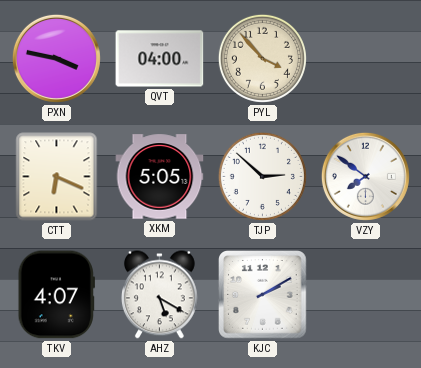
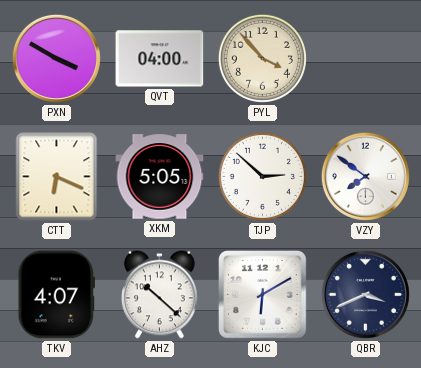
PXN: 3:47 -> 3:50
AHZ: 5:20 -> 10:22
KJC: 2:10 -> 6:10
QBR: none -> 3:41
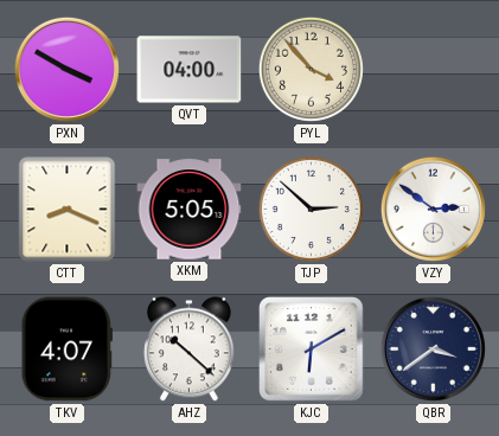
CTT: 6:19 -> 8:19
VZY: 7:51 -> 2:51
QBR: 3:41 -> 3:39
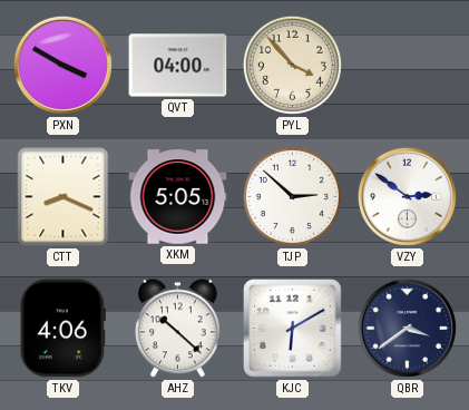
TKV: 4:07 -> 4:06
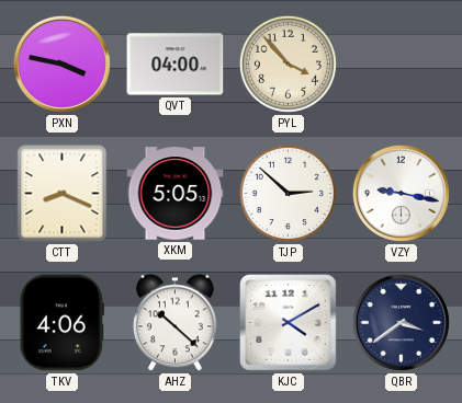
PXN: 3:50 -> 3:47
VZY: 2:51 -> 9:17
KJC: 6:10 -> 4:10
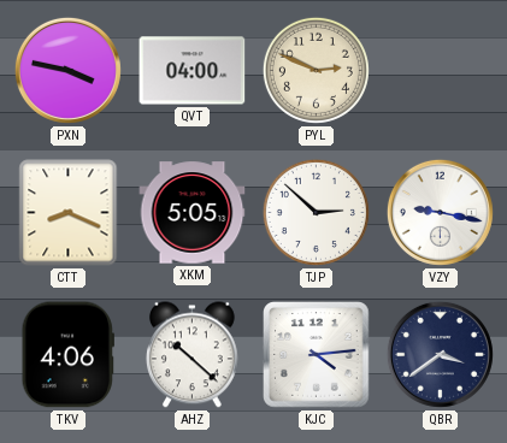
PYL: 3:53 -> 2:49
KJC: 4:10 -> 4:14
